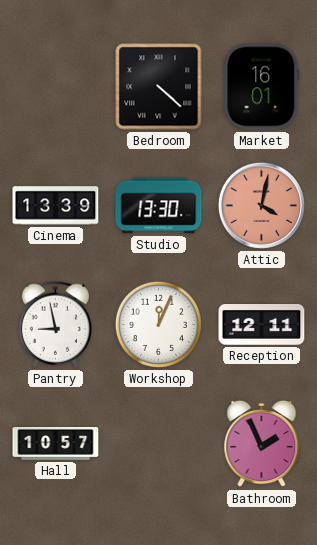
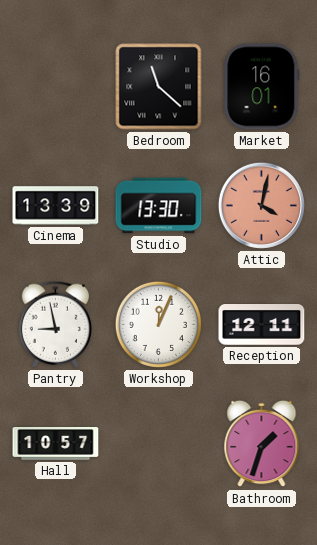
Bedroom: 4:22 -> 11:22
Bathroom: 1:56 -> 1:33
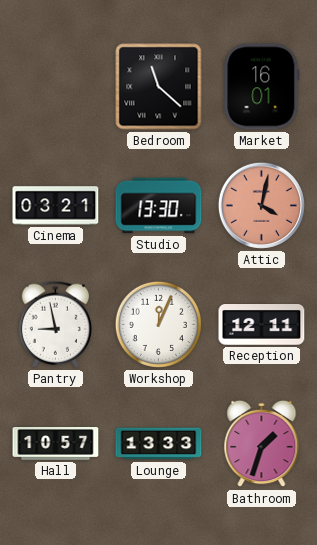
Cinema: 13:39 -> 03:21
Lounge: none -> 13:33
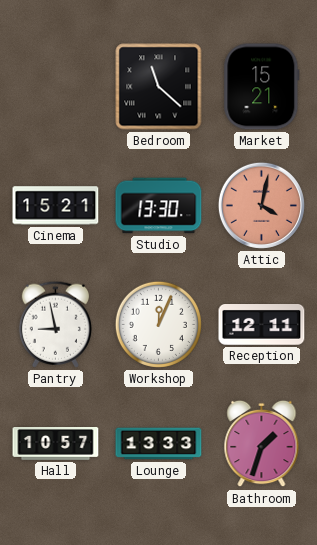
Market: 16:01 -> 15:21
Cinema: 03:21 -> 15:21
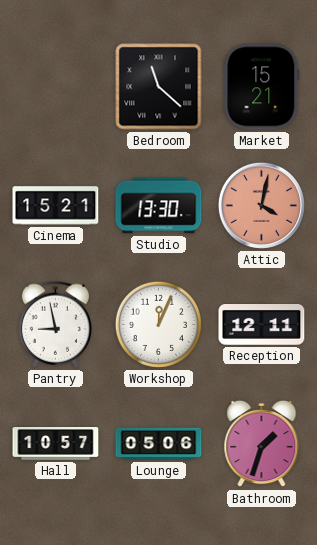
Lounge: 13:33 -> 05:06
